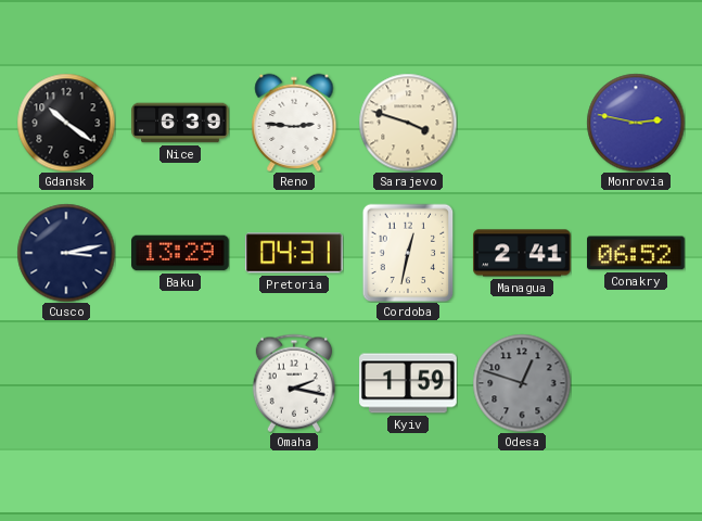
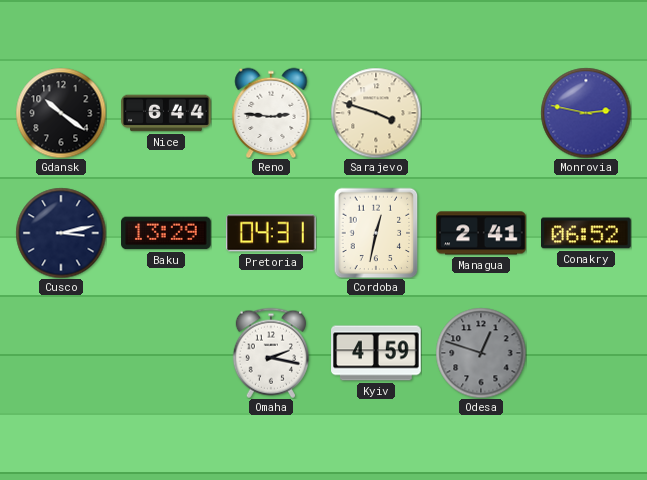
Nice: 6:39 -> 6:44
Kyiv: 1:59 -> 4:59
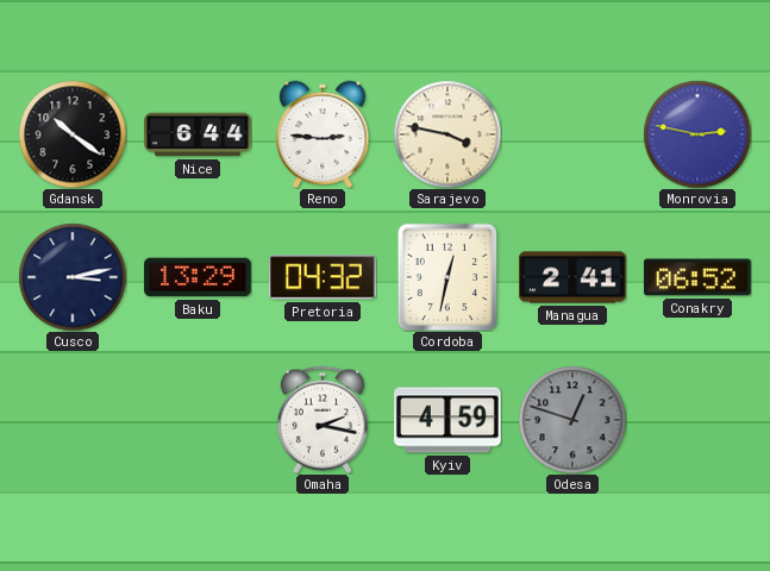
Sarajevo: 3:48 -> 3:47
Pretoria: 04:31 -> 04:32
